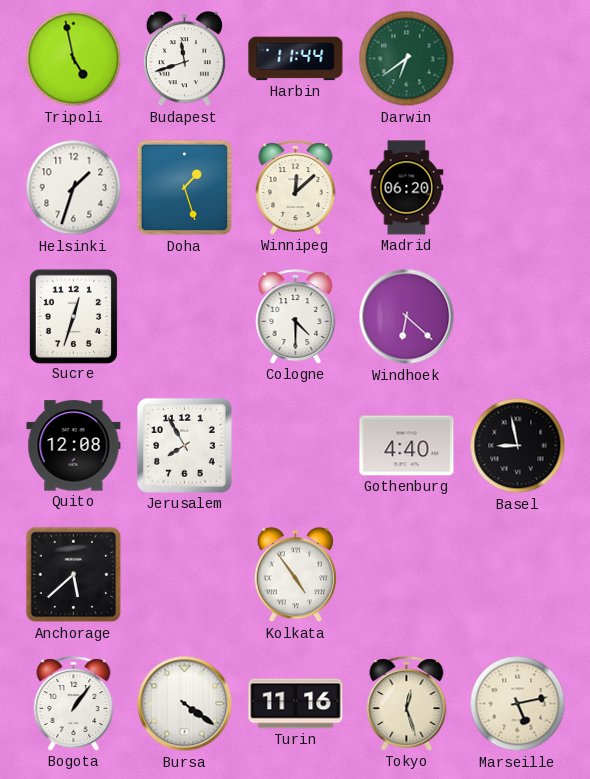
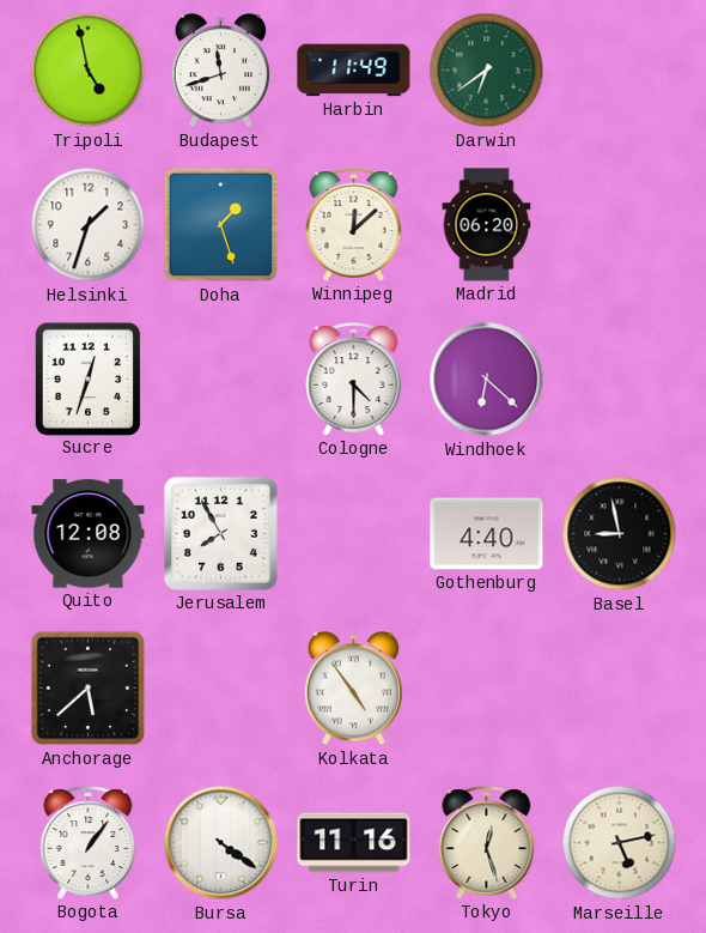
Harbin: 11:44 -> 11:49
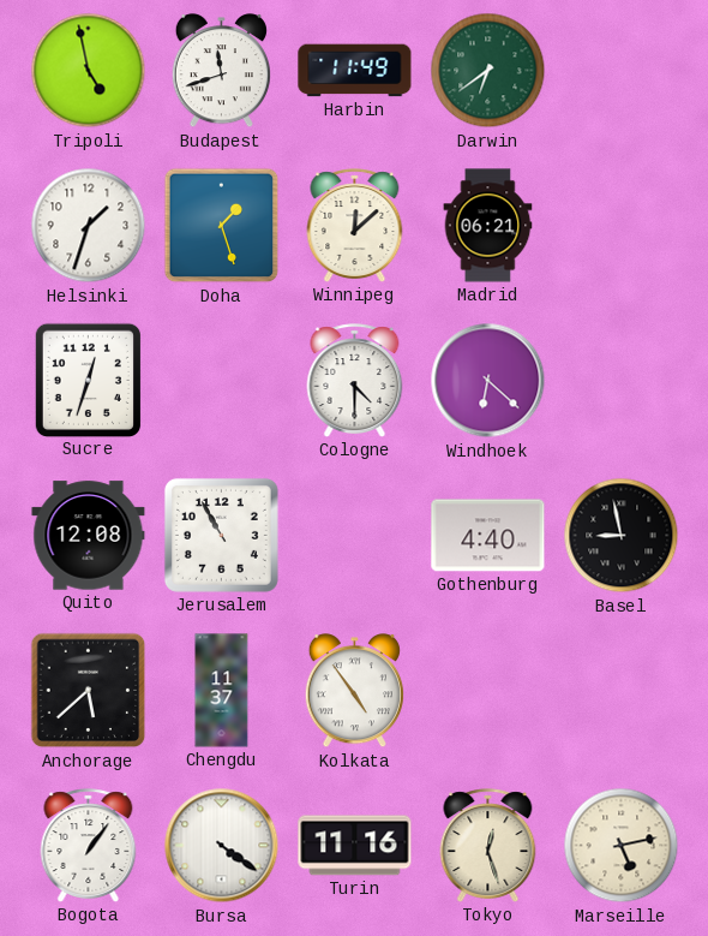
Madrid: 06:20 -> 06:21
Jerusalem: 7:55 -> 10:55
Chengdu: none -> 11:37
